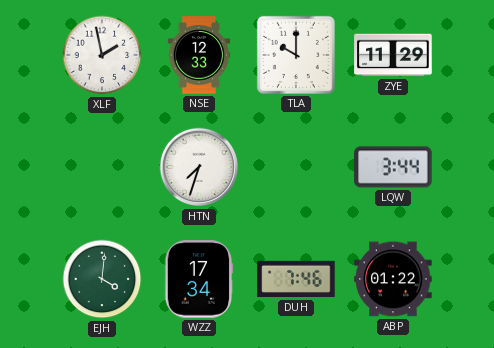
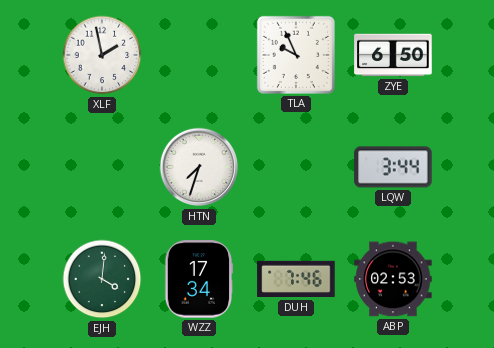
NSE: 12:33 -> none
TLA: 10:00 -> 9:56
ZYE: 11:29 -> 6:50
ABP: 01:22 -> 02:53
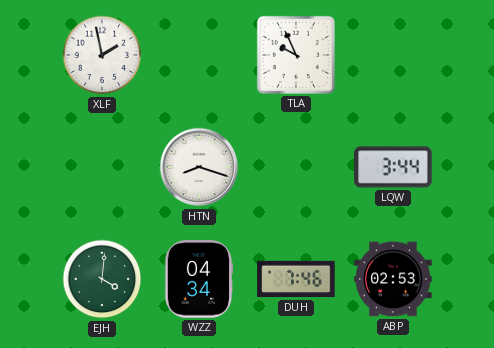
ZYE: 6:50 -> none
HTN: 7:33 -> 8:18
WZZ: 17:34 -> 04:34
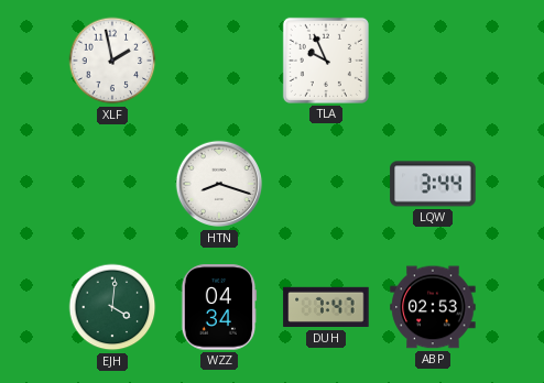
DUH: 7:46 -> 7:47
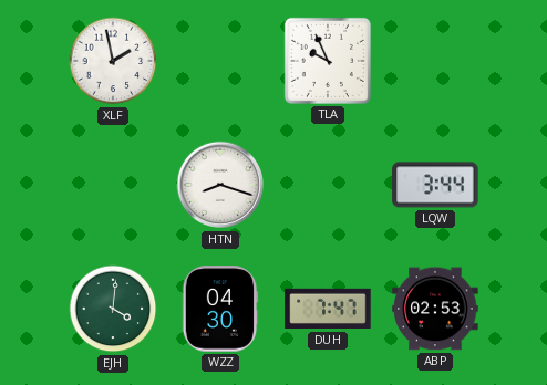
WZZ: 04:34 -> 04:30
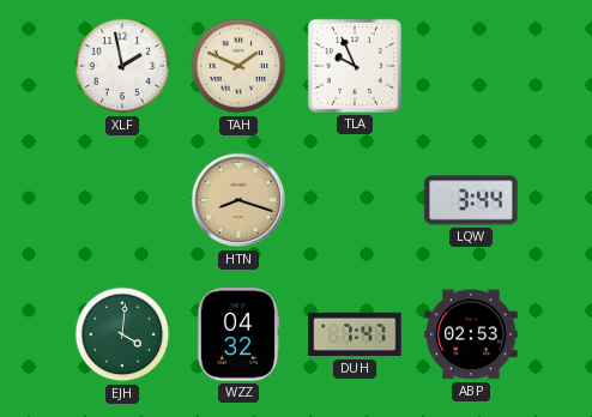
TAH: none -> 1:49
HTN dial: white -> champagne
WZZ: 04:30 -> 04:32
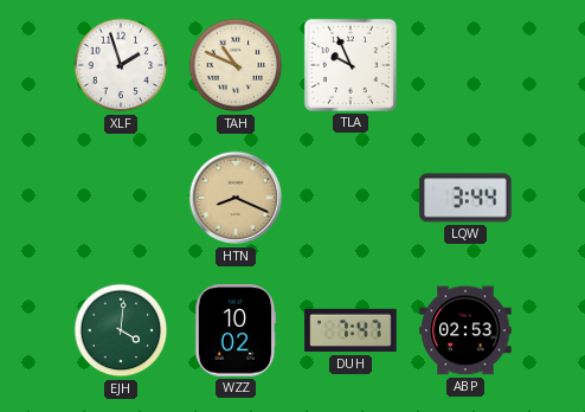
XLF: 1:58 -> 1:57
TAH: 1:49 -> 10:49
HTN: 8:18 -> 8:19
WZZ: 04:32 -> 10:02
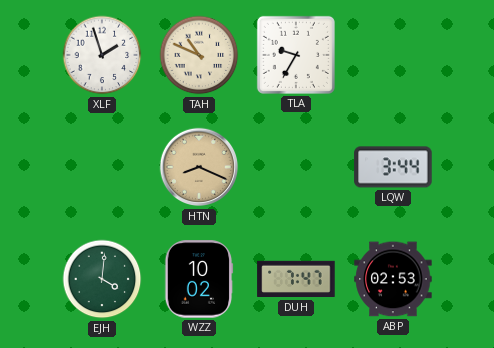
TLA: 9:56 -> 9:35
